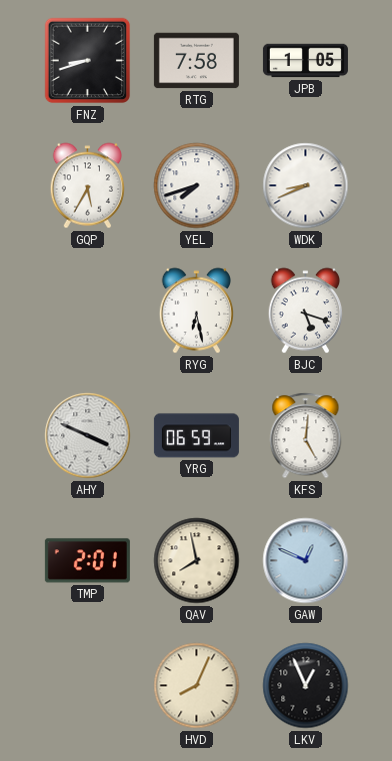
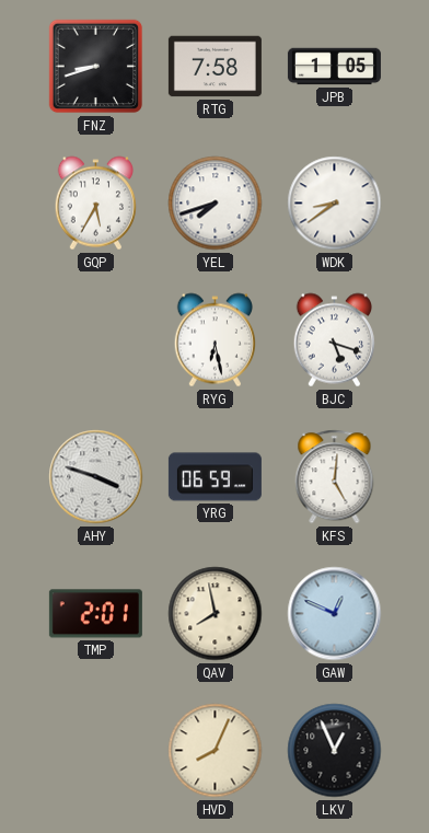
WDK: 8:41 -> 8:39
AHY: 3:49 -> 3:48
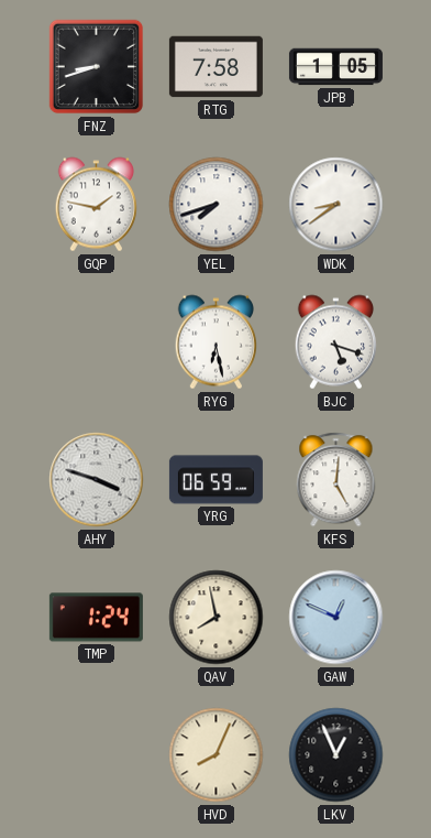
GQP: 5:35 -> 1:47
TMP: 2:01 -> 1:24
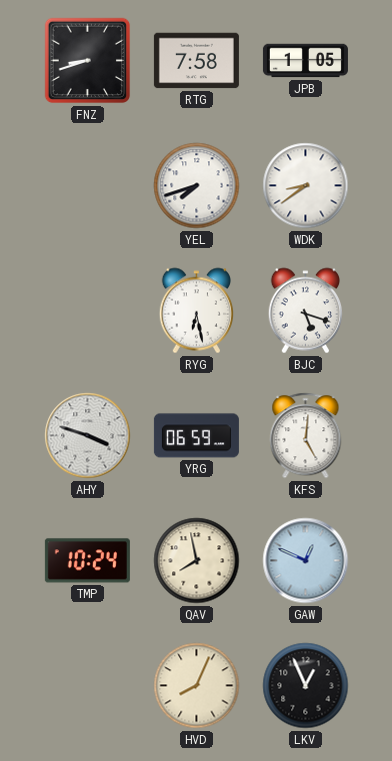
GQP: 1:47 -> none
TMP: 1:24 -> 10:24
